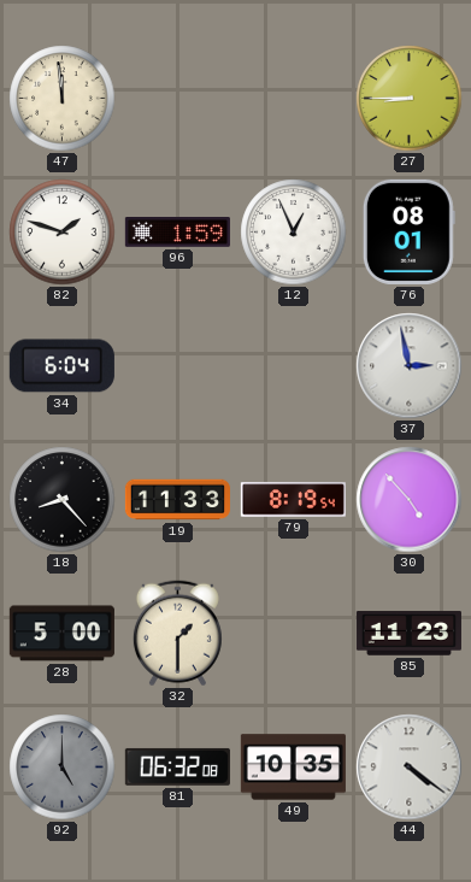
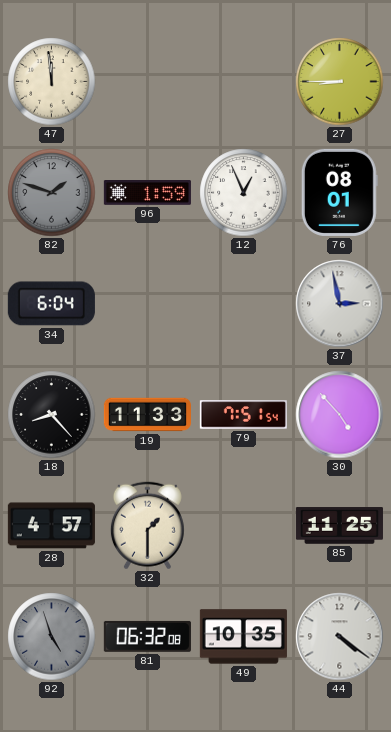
82 dial: white -> grey
79: 8:19 -> 7:51
28: 5:00 -> 4:57
85: 11:23 -> 11:25
92: 5:00 -> 4:57
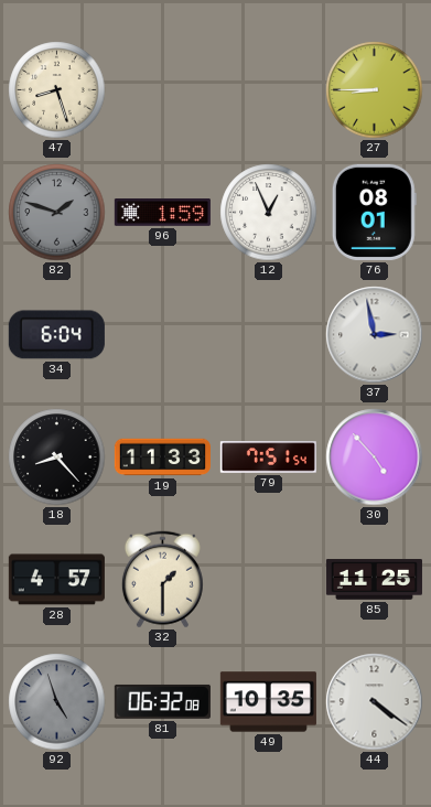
47: 11:59 -> 8:27
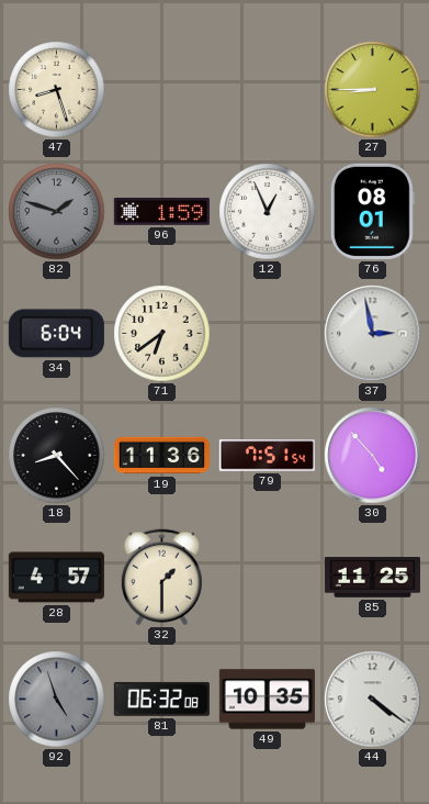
71: none -> 6:39
19: 11:33 -> 11:36
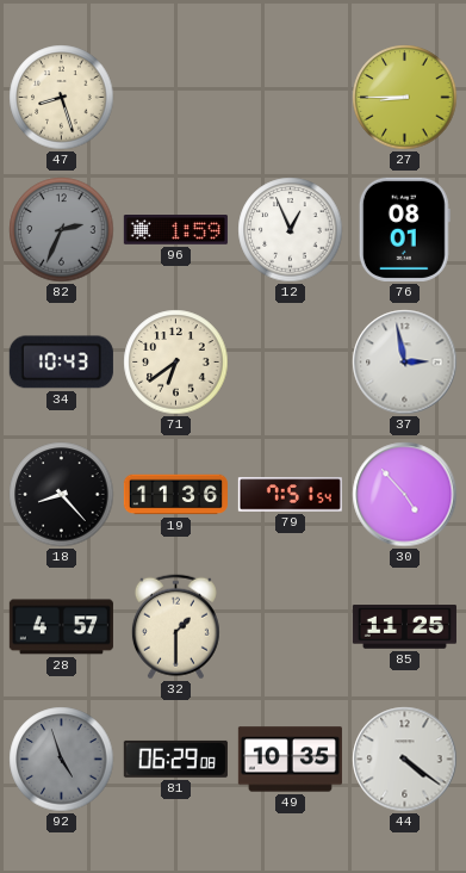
82: 1:48 -> 2:34
34: 6:04 -> 10:43
81: 06:32 -> 06:29
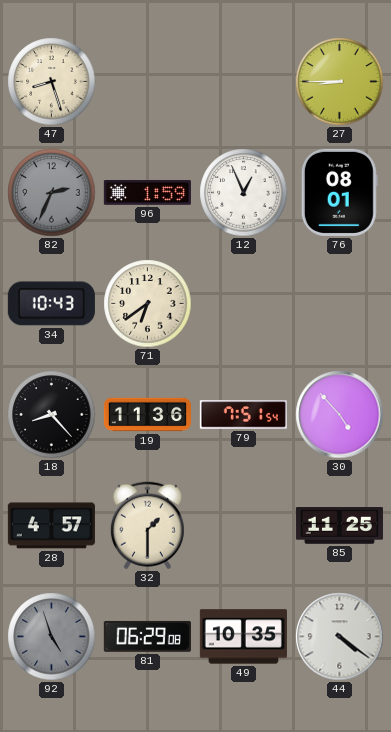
37: 2:58 -> none
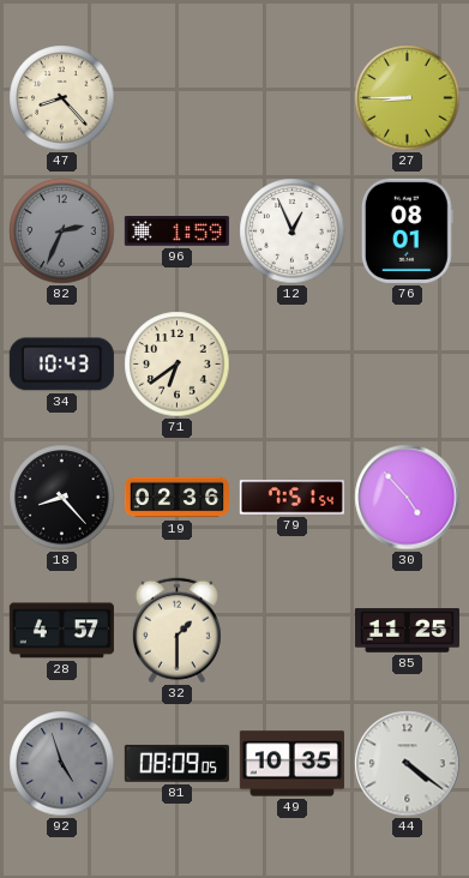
47: 8:27 -> 8:23
19: 11:36 -> 02:36
81: 06:29 -> 08:09
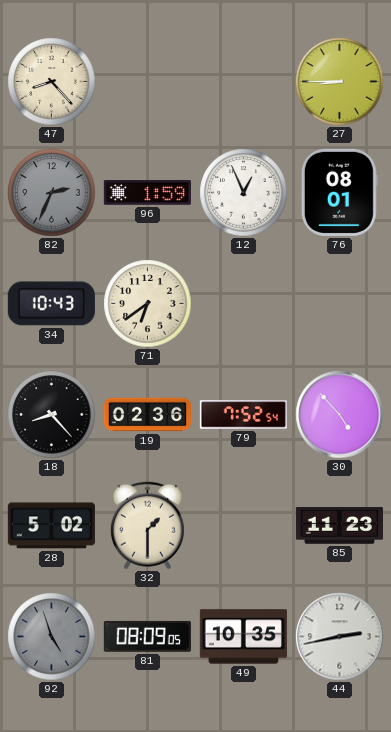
79: 7:51 -> 7:52
28: 4:57 -> 5:02
85: 11:25 -> 11:23
44: 4:21 -> 2:43
